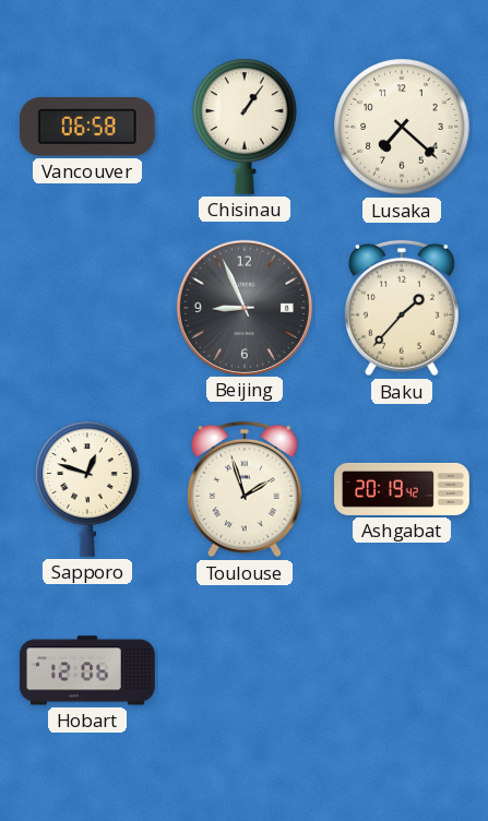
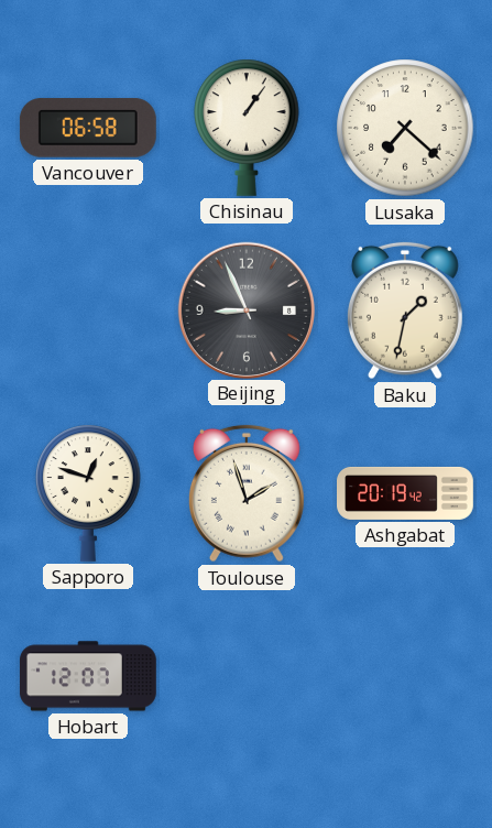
Baku: 1:37 -> 1:32
Hobart: 12:06 -> 12:07
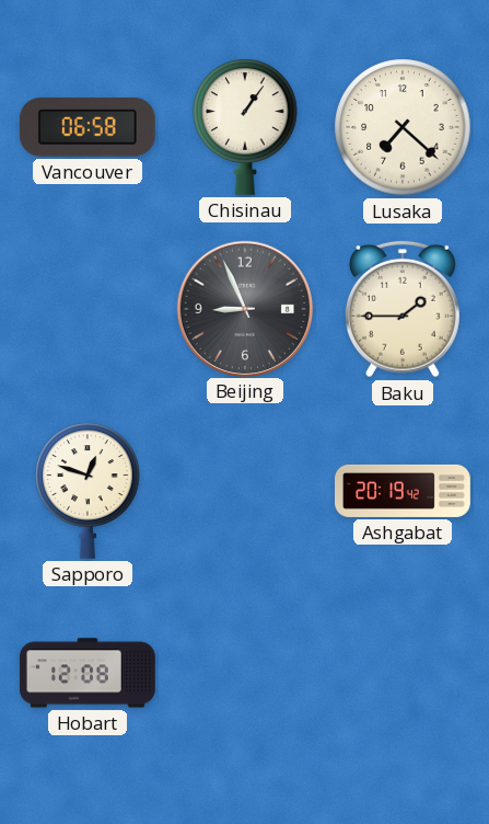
Baku: 1:32 -> 1:45
Toulouse: 1:57 -> none
Hobart: 12:07 -> 12:08
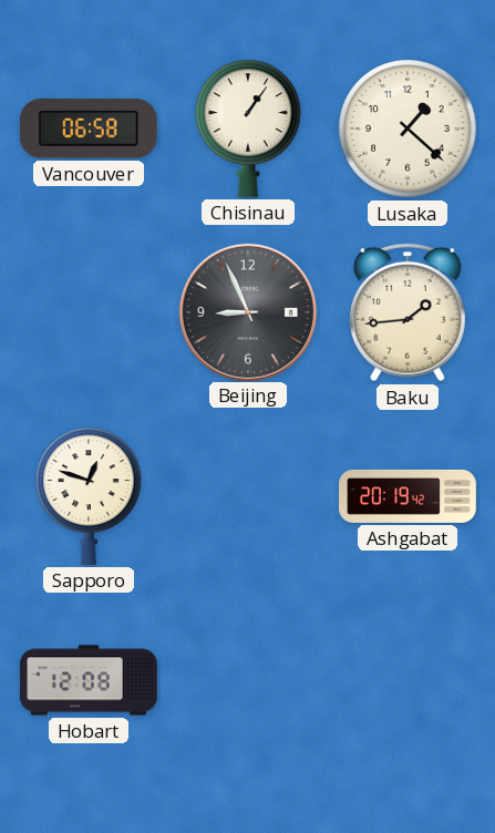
Lusaka: 7:22 -> 1:22
Baku: 1:45 -> 1:44
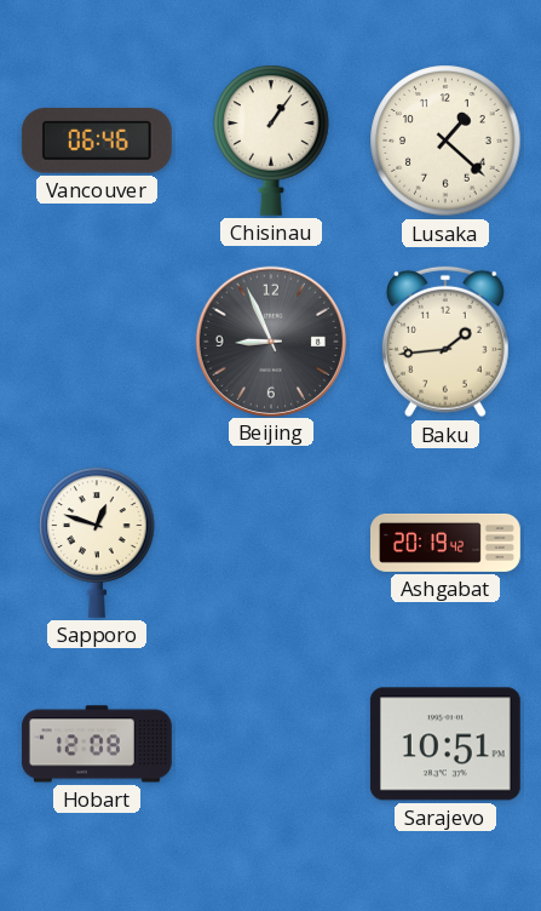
Vancouver: 06:58 -> 06:46
Sarajevo: none -> 10:51
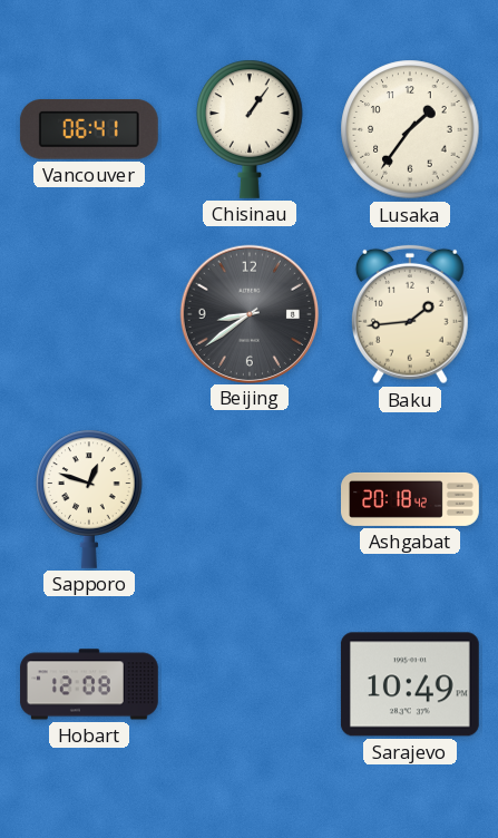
Vancouver: 06:46 -> 06:41
Lusaka: 1:22 -> 1:36
Beijing: 8:56 -> 8:39
Ashgabat: 20:19 -> 20:18
Sarajevo: 10:51 -> 10:49
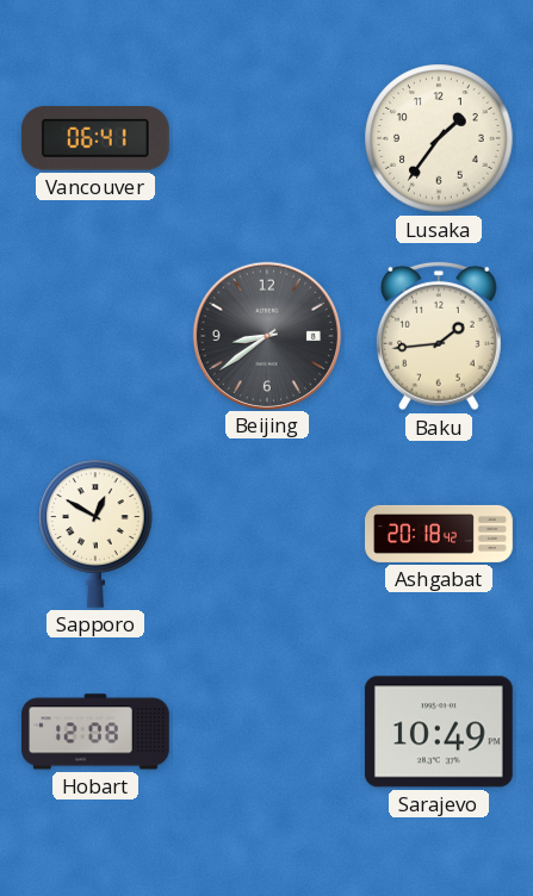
Chisinau: 1:06 -> none
Sapporo: 12:48 -> 12:50
